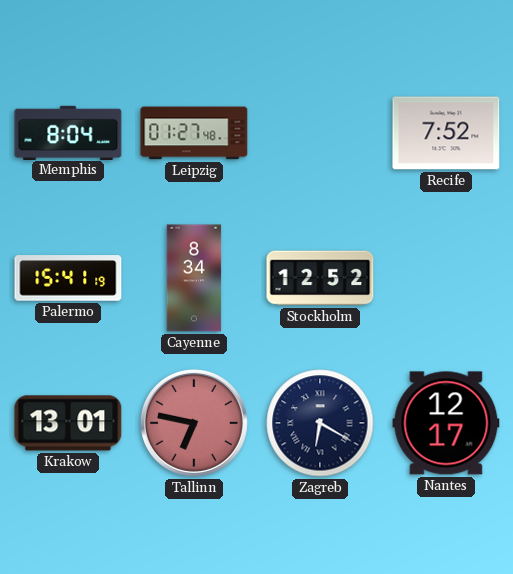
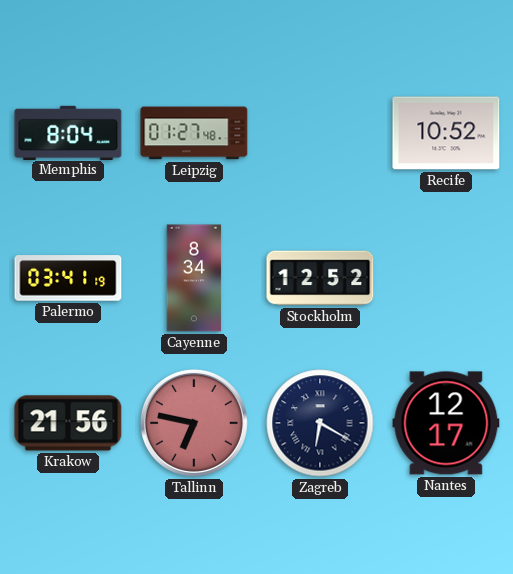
Recife: 7:52 -> 10:52
Palermo: 15:41 -> 03:41
Krakow: 13:01 -> 21:56
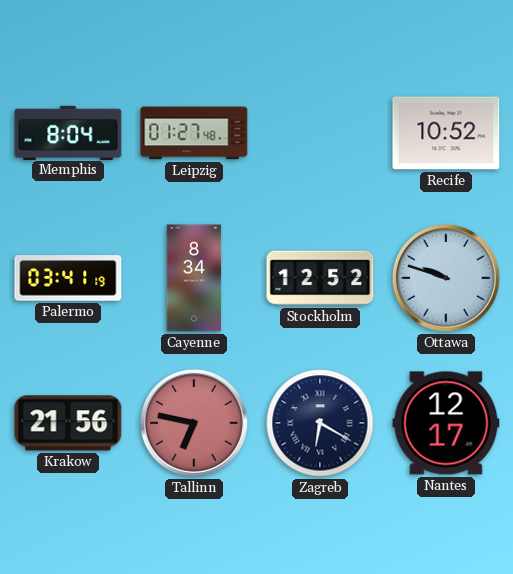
Ottawa: none -> 9:48
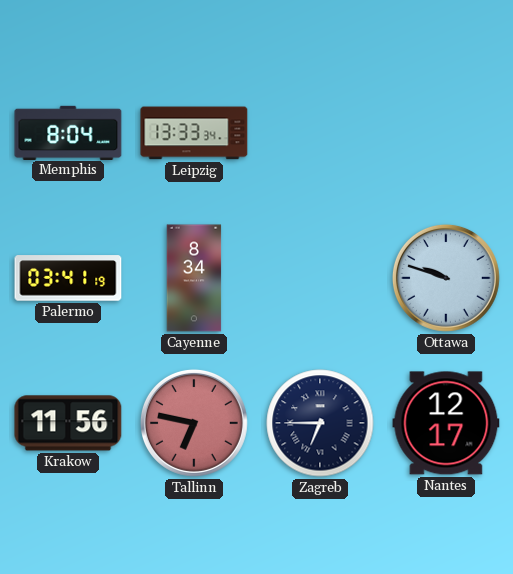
Leipzig: 01:27 -> 13:33
Recife: 10:52 -> none
Stockholm: 12:52 -> none
Krakow: 21:56 -> 11:56
Zagreb: 6:20 -> 6:45
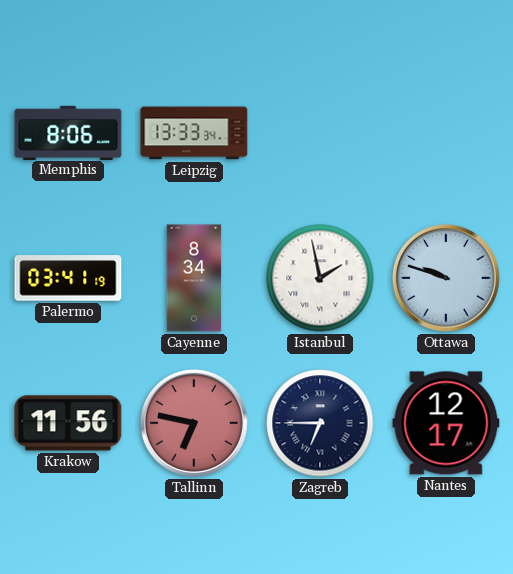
Memphis: 8:04 -> 8:06
Istanbul: none -> 1:58
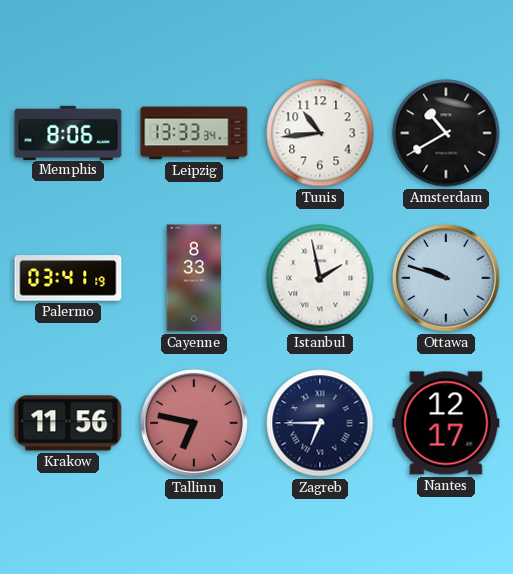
Tunis: none -> 10:44
Amsterdam: none -> 10:40
Cayenne: 8:34 -> 8:33
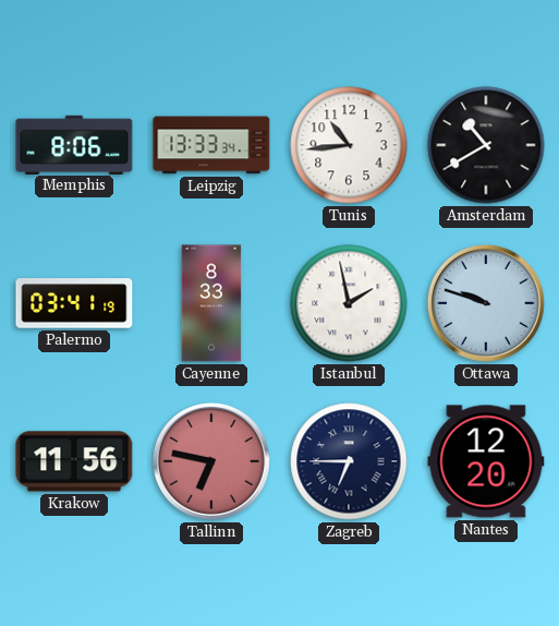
Nantes: 12:17 -> 12:20
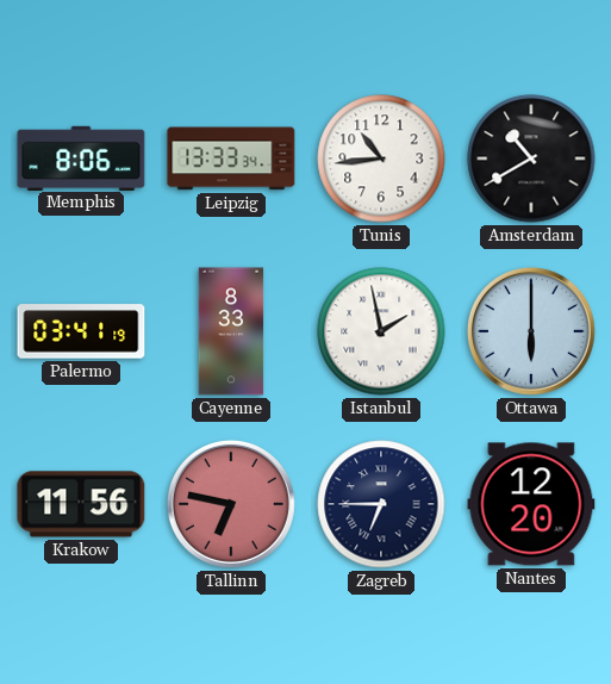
Ottawa: 9:48 -> 6:00
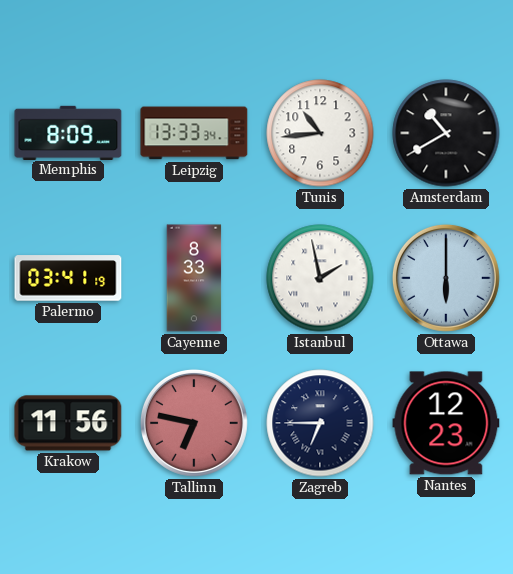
Memphis: 8:06 -> 8:09
Nantes: 12:20 -> 12:23
